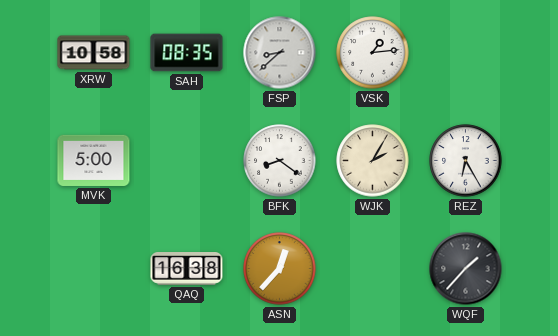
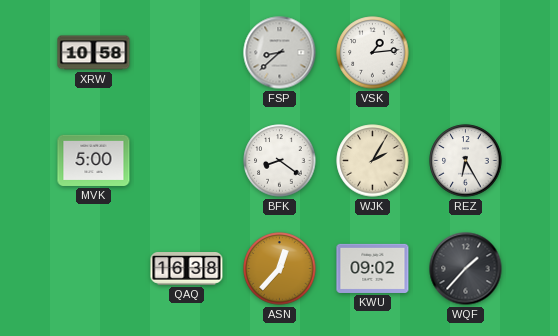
SAH: 08:35 -> none
KWU: none -> 09:02
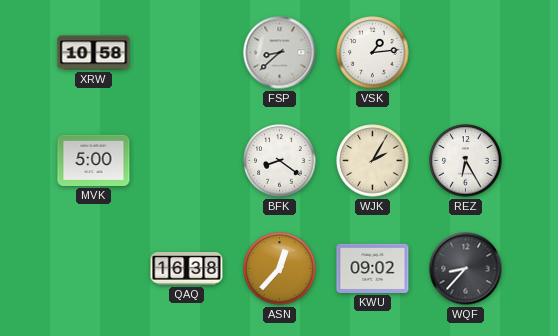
WQF: 1:37 -> 8:37
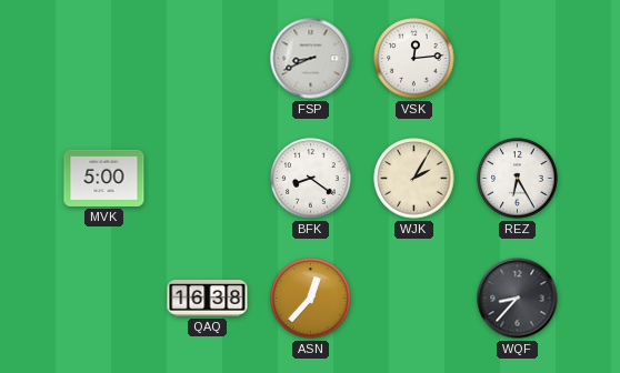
XRW: 10:58 -> none
FSP: 8:38 -> 8:41
VSK: 1:14 -> 12:14
KWU: 09:02 -> none
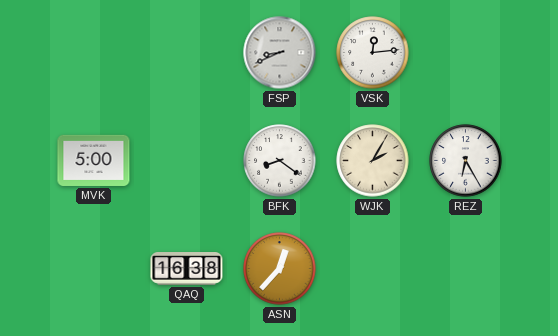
WQF: 8:37 -> none
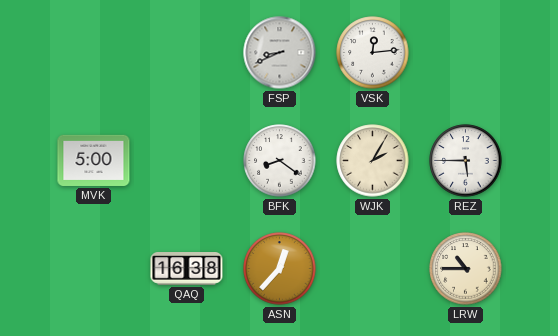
REZ: 6:25 -> 5:45
LRW: none -> 10:45
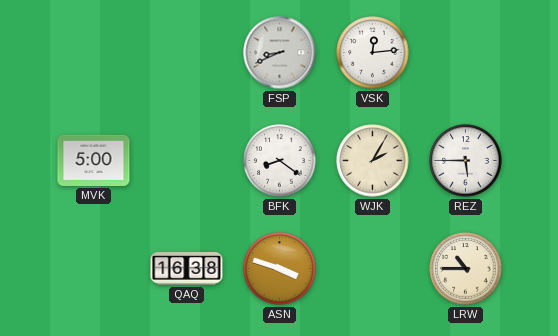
ASN: 12:37 -> 3:48
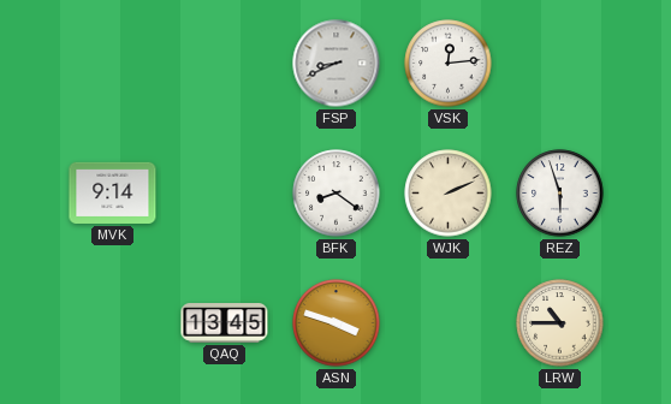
MVK: 5:00 -> 9:14
WJK: 2:05 -> 2:11
REZ: 5:45 -> 5:57
QAQ: 16:38 -> 13:45
